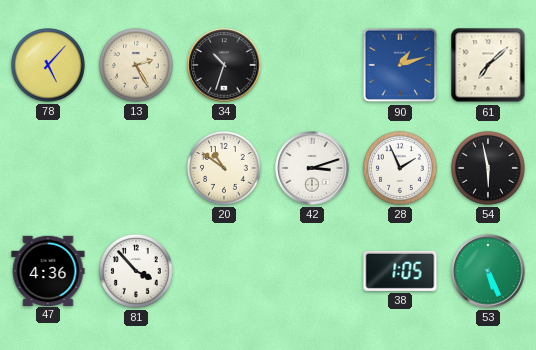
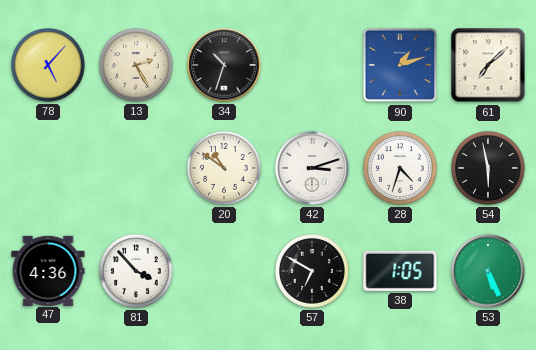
28: 1:56 -> 4:33
57: none -> 6:50
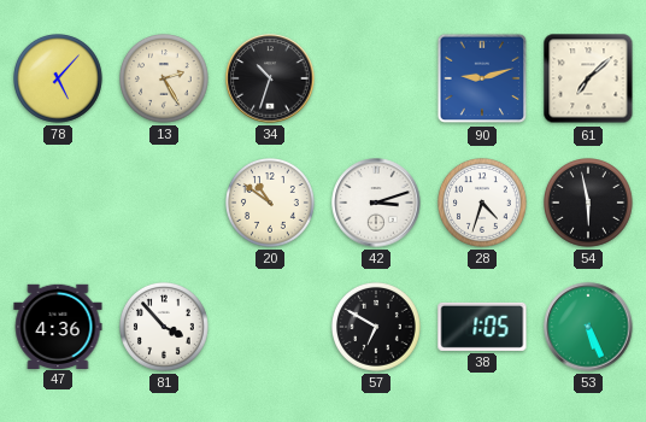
90: 1:12 -> 9:12
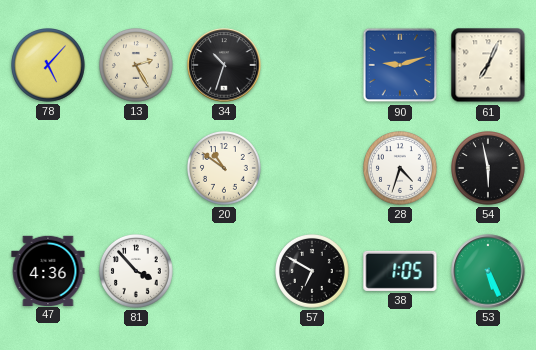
61: 7:08 -> 7:04
42: 3:12 -> none
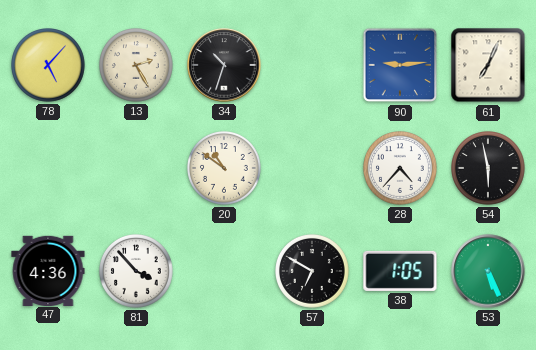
90: 9:12 -> 9:14
28: 4:33 -> 4:37
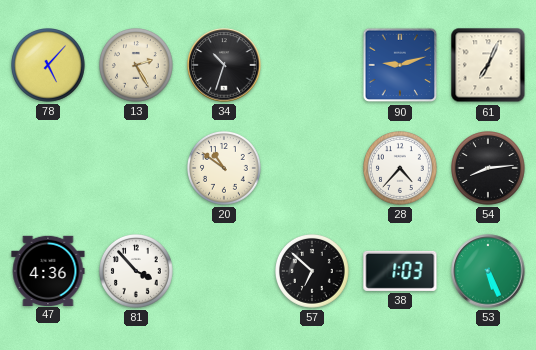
90: 9:14 -> 9:12
54: 5:58 -> 8:14
57: 6:50 -> 6:52
38: 1:05 -> 1:03
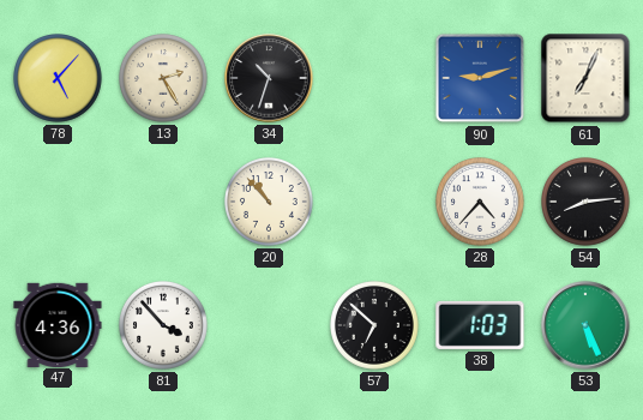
20: 10:51 -> 10:53
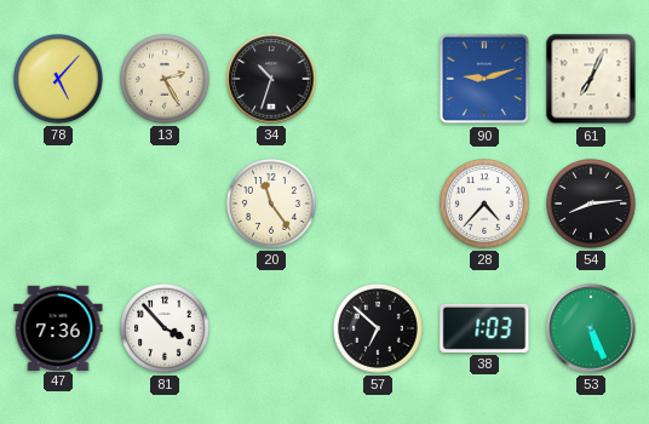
20: 10:53 -> 11:24
47: 4:36 -> 7:36
